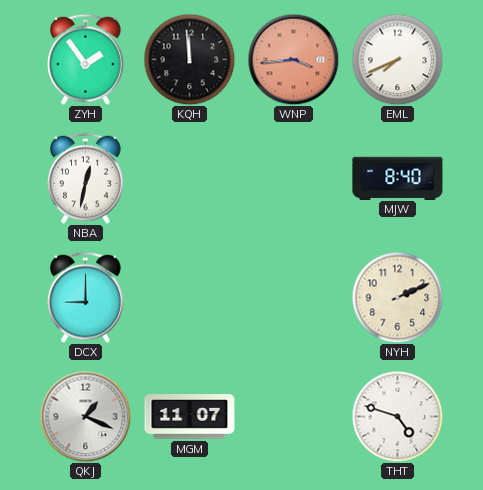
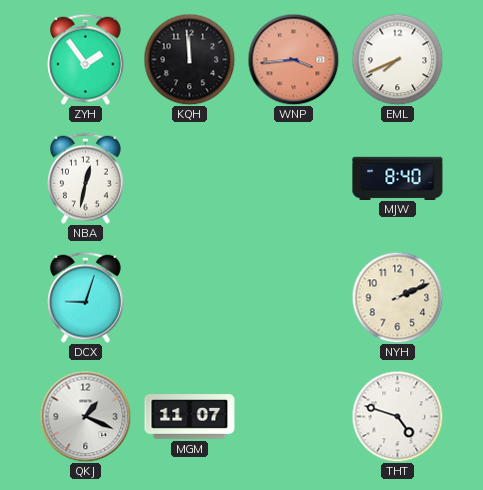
DCX: 9:00 -> 9:03
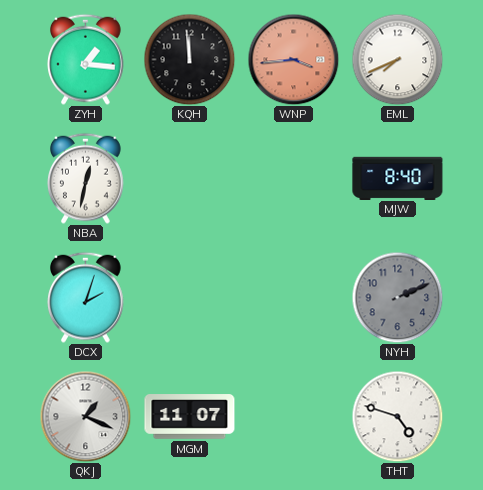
ZYH: 1:54 -> 1:16
DCX: 9:03 -> 2:03
NYH dial: cream -> grey
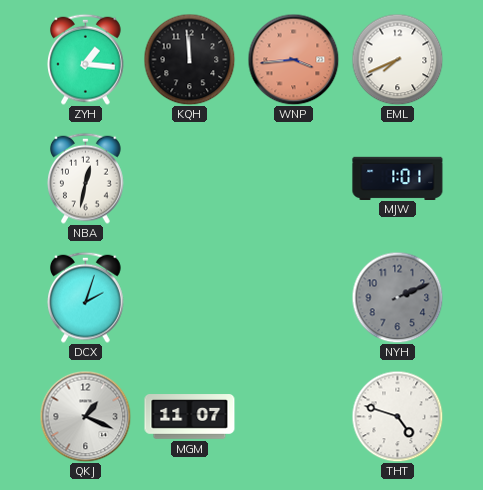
MJW: 8:40 -> 1:01
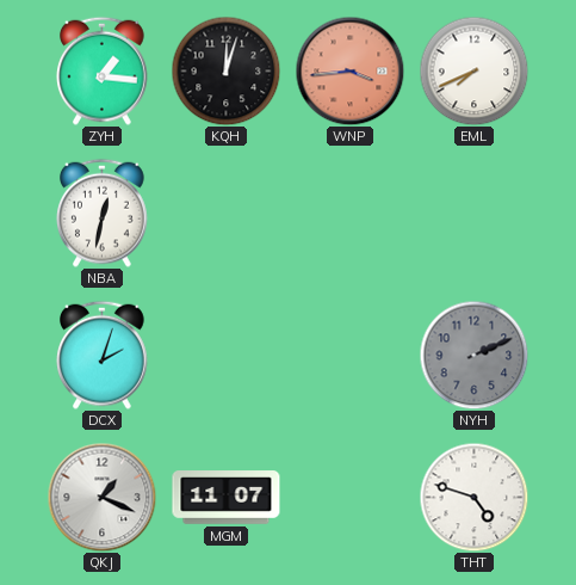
KQH: 11:59 -> 12:03
MJW: 1:01 -> none
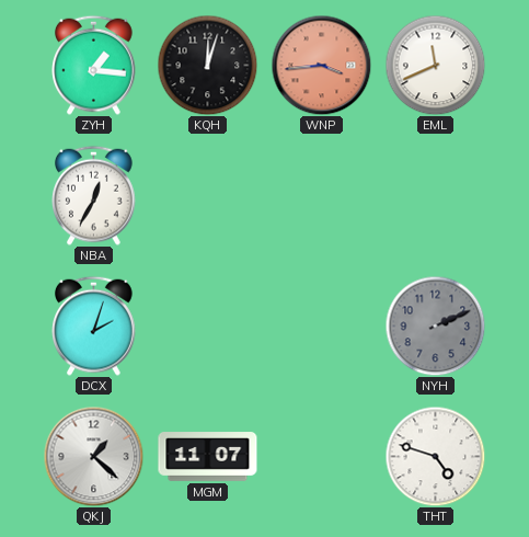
EML: 7:41 -> 11:41
NBA: 12:32 -> 12:35
QKJ: 1:19 -> 1:22
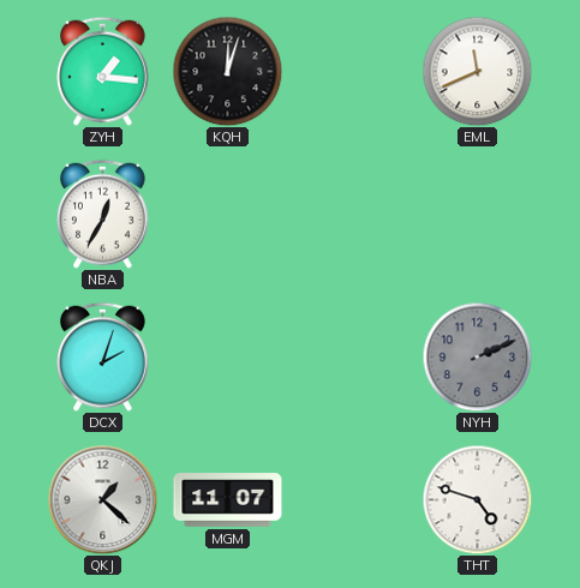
WNP: 3:44 -> none
